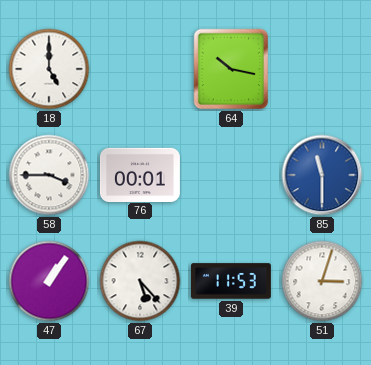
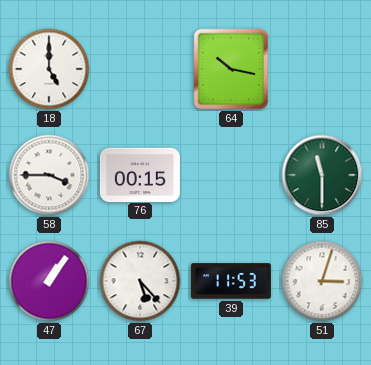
76: 00:01 -> 00:15
85 dial: blue -> green
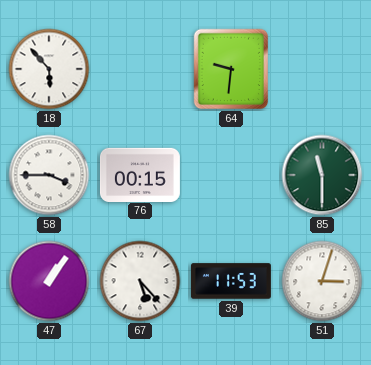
18: 5:00 -> 5:53
64: 10:17 -> 9:31
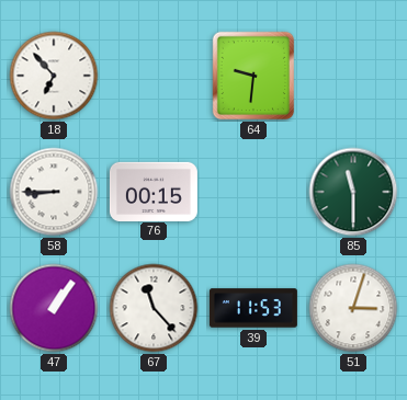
18: 5:53 -> 6:53
58: 3:45 -> 8:45
67: 5:23 -> 11:23
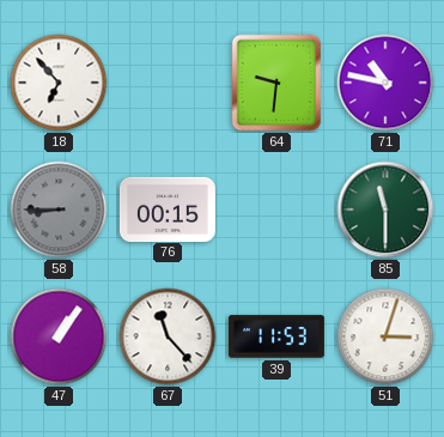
71: none -> 10:47
58 dial: white -> grey
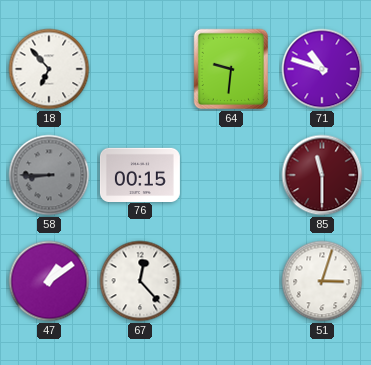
71: 10:47 -> 10:48
85 dial: green -> burgundy
47: 1:06 -> 1:09
67: 11:23 -> 12:23
39: 11:53 -> none
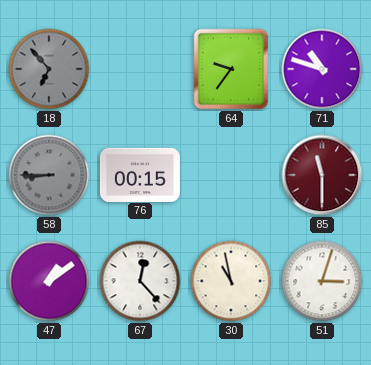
18 dial: white -> grey
64: 9:31 -> 9:36
30: none -> 10:58
